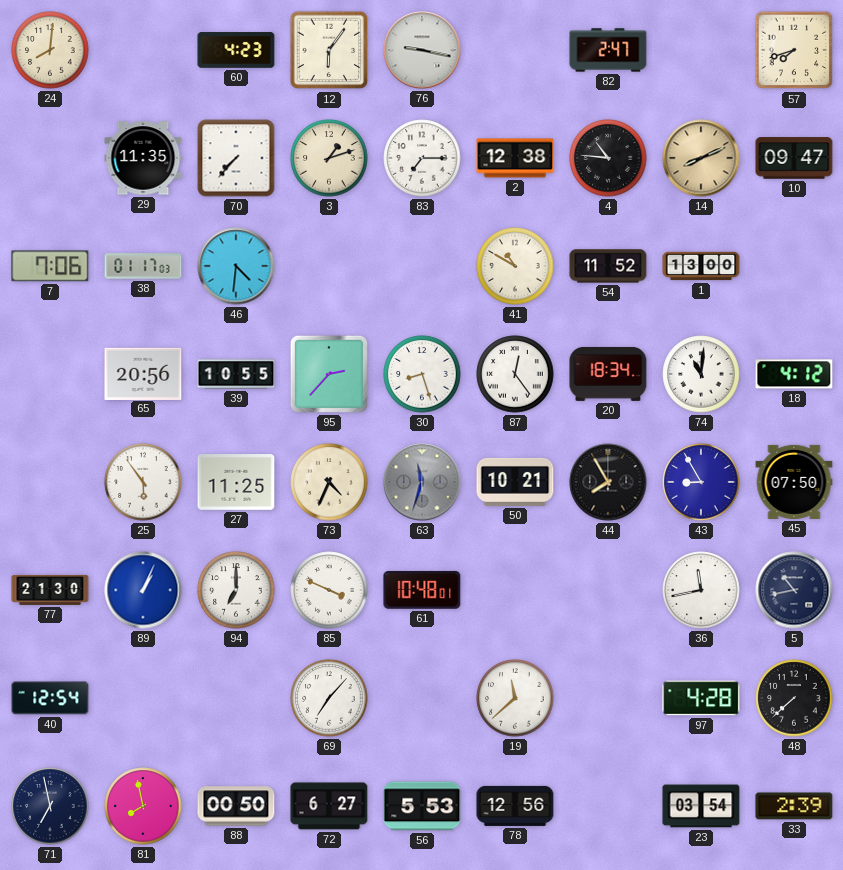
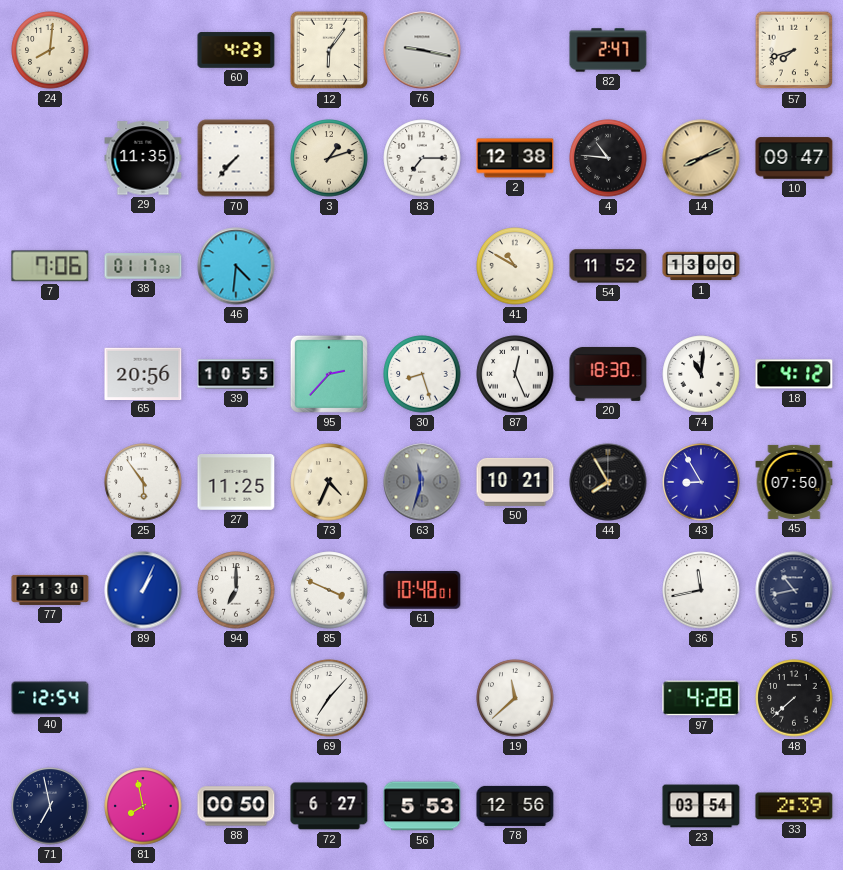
87: 12:24 -> 12:26
20: 18:34 -> 18:30
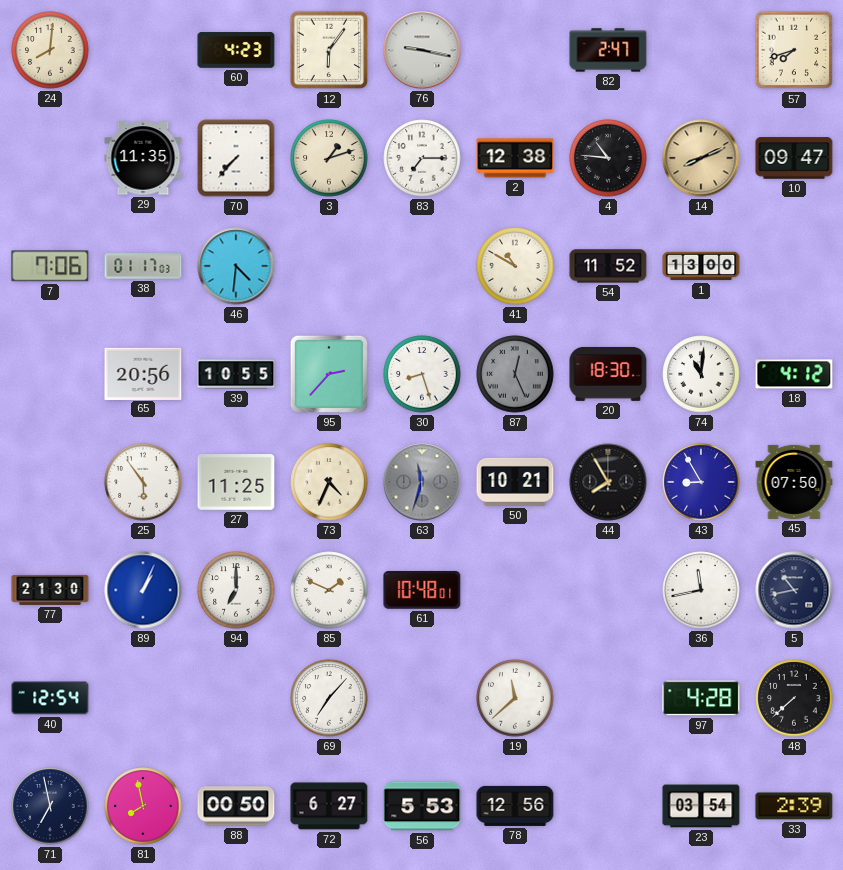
87 dial: white -> grey
85: 3:49 -> 1:49
